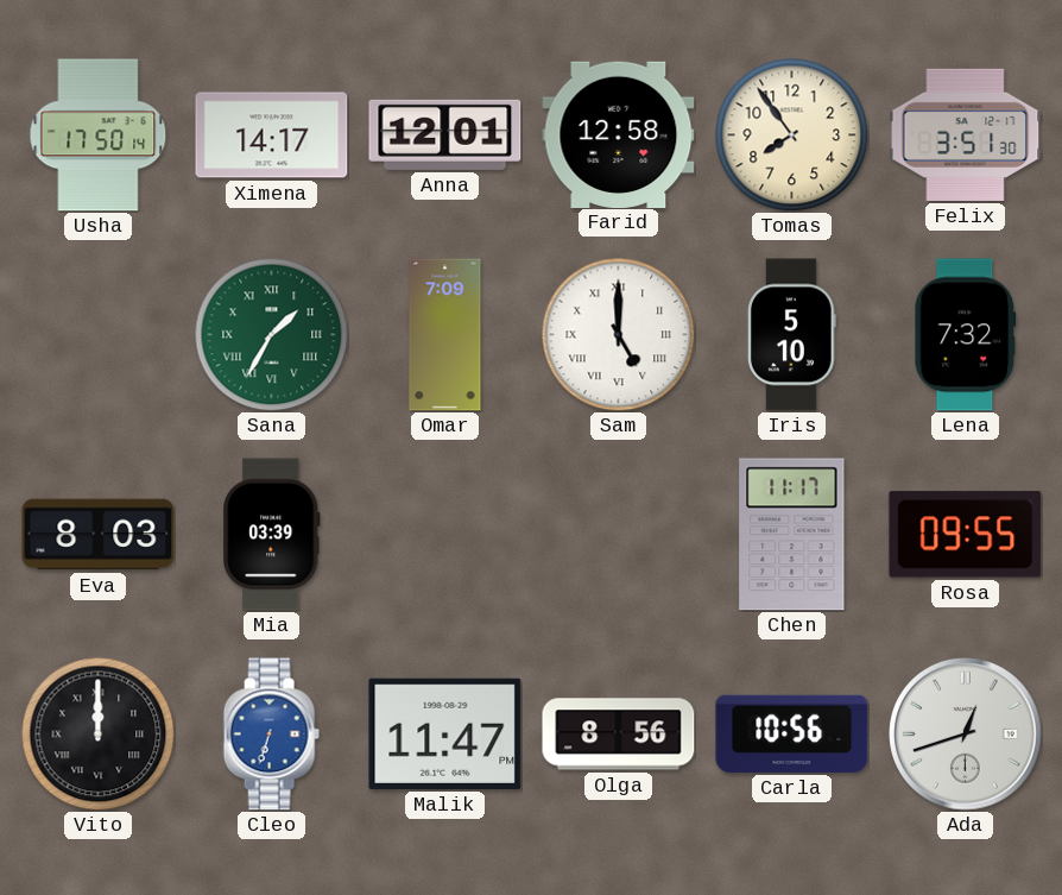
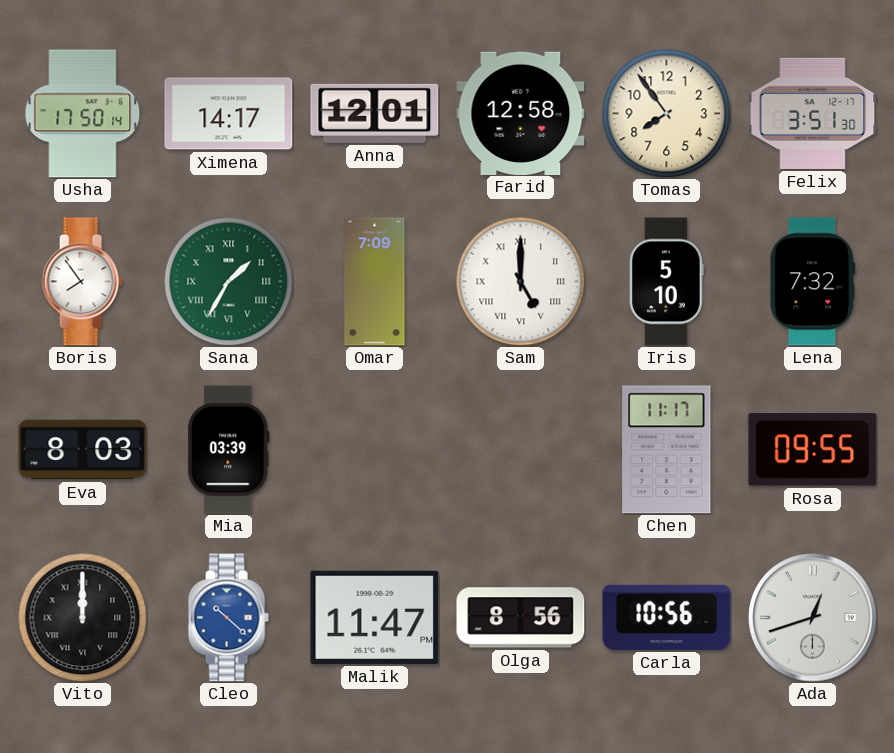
Boris: none -> 7:54
Cleo: 6:33 -> 10:22
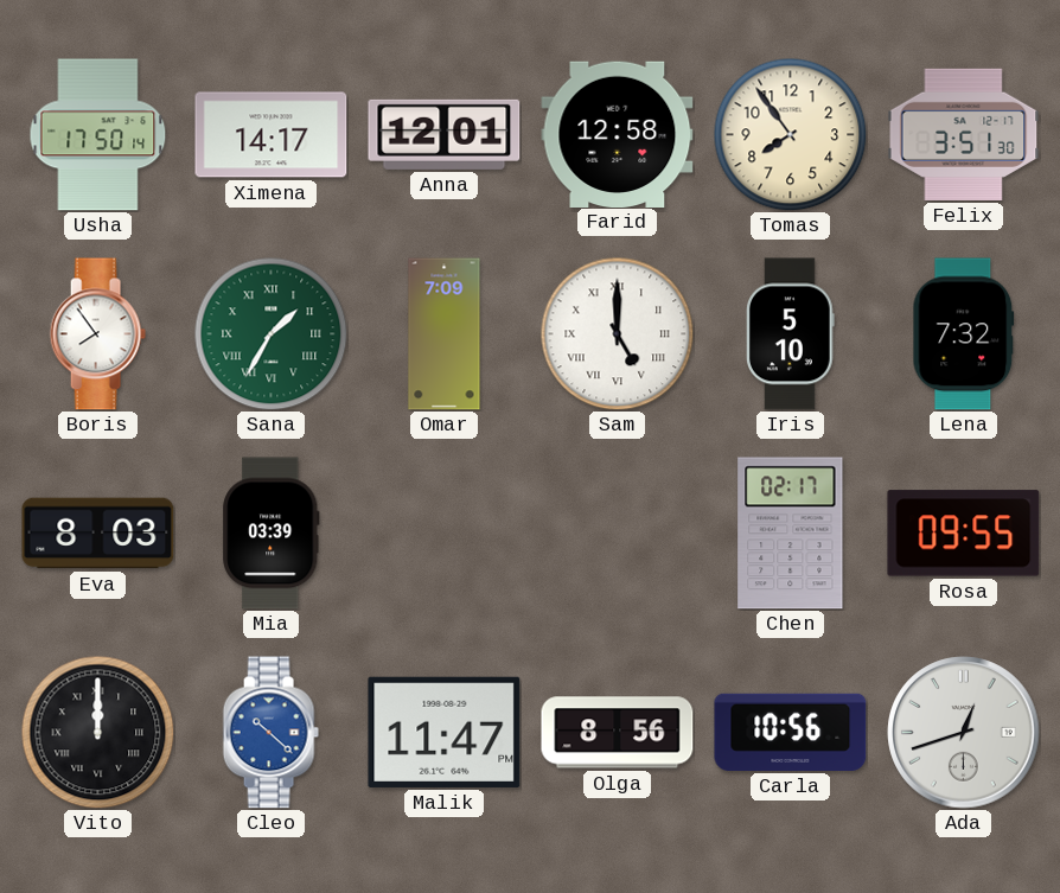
Chen: 11:17 -> 02:17
